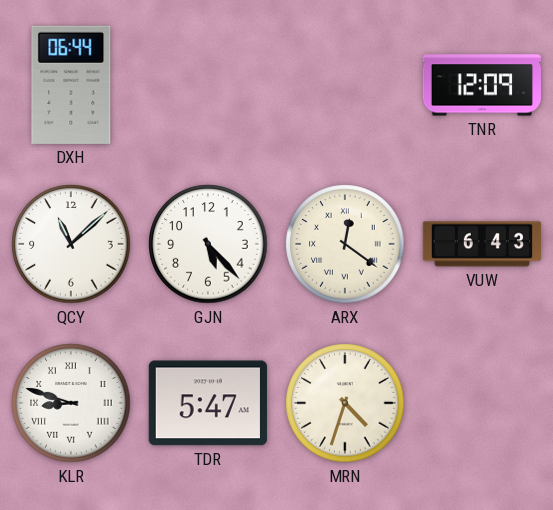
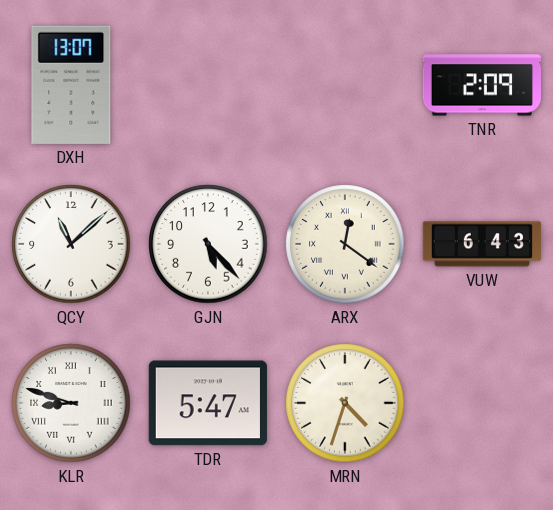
DXH: 06:44 -> 13:07
TNR: 12:09 -> 2:09
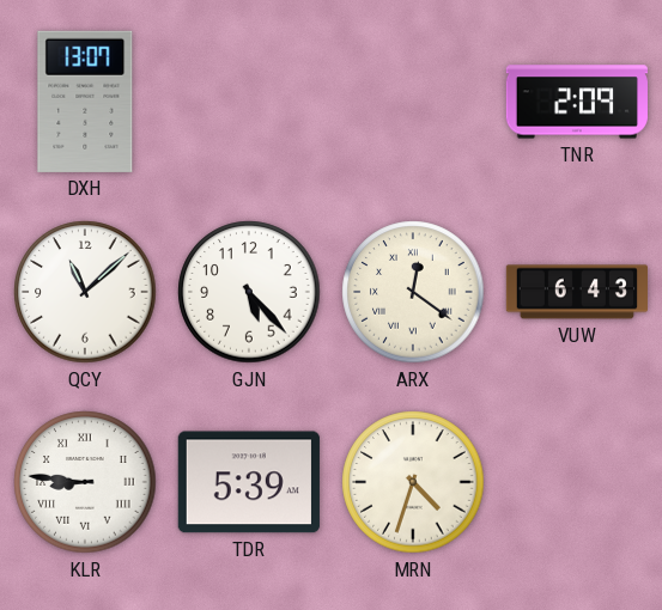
KLR: 8:48 -> 8:46
TDR: 5:47 -> 5:39
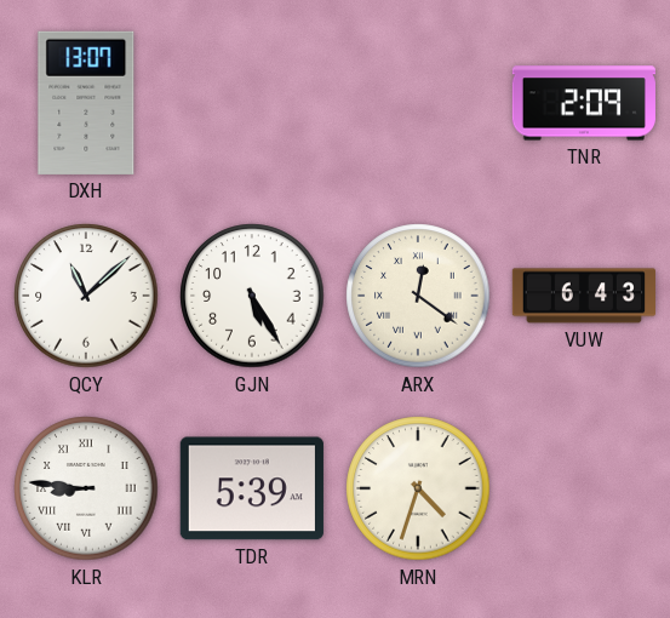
GJN: 5:23 -> 5:25
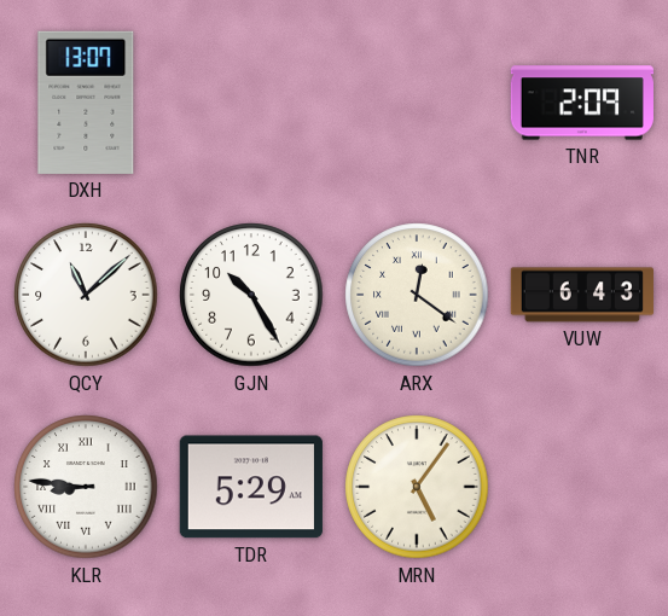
GJN: 5:25 -> 10:25
TDR: 5:39 -> 5:29
MRN: 4:33 -> 5:06
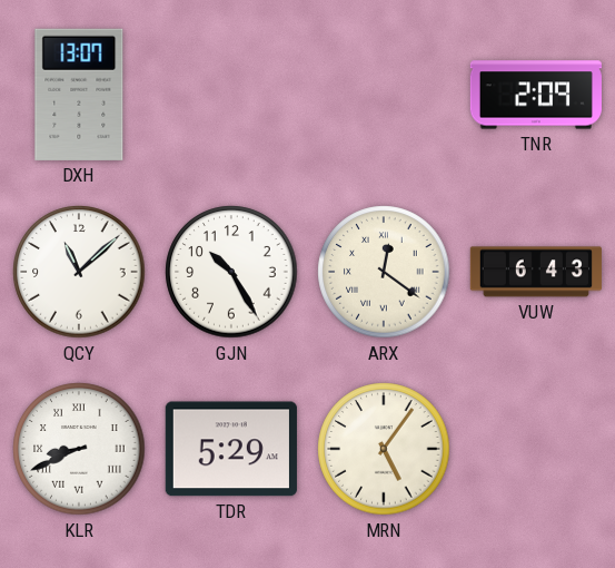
KLR: 8:46 -> 8:41
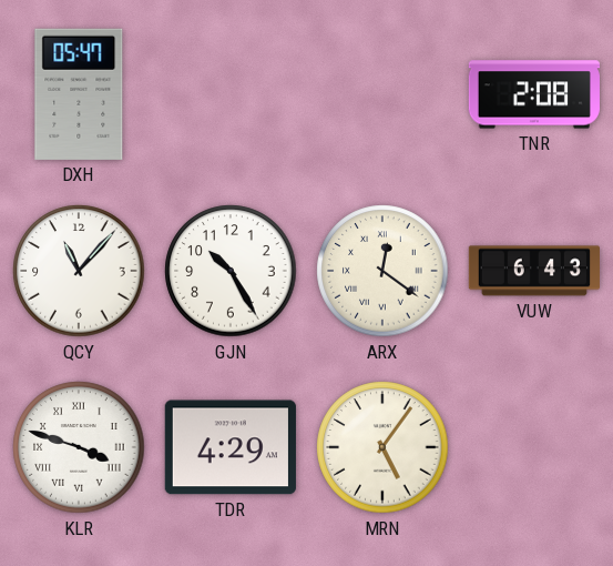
DXH: 13:07 -> 05:47
TNR: 2:09 -> 2:08
QCY: 11:08 -> 11:07
KLR: 8:41 -> 3:48
TDR: 5:29 -> 4:29
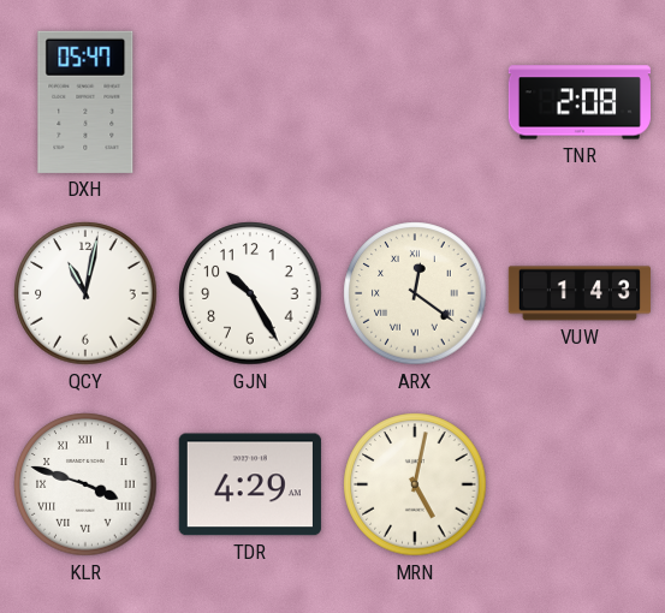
QCY: 11:07 -> 11:02
VUW: 6:43 -> 1:43
MRN: 5:06 -> 5:02
